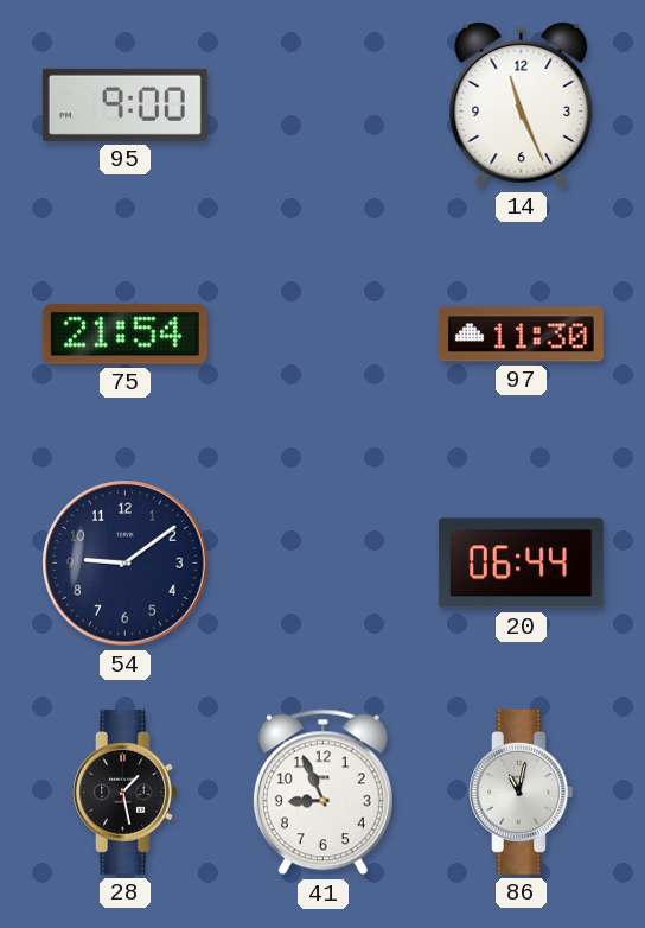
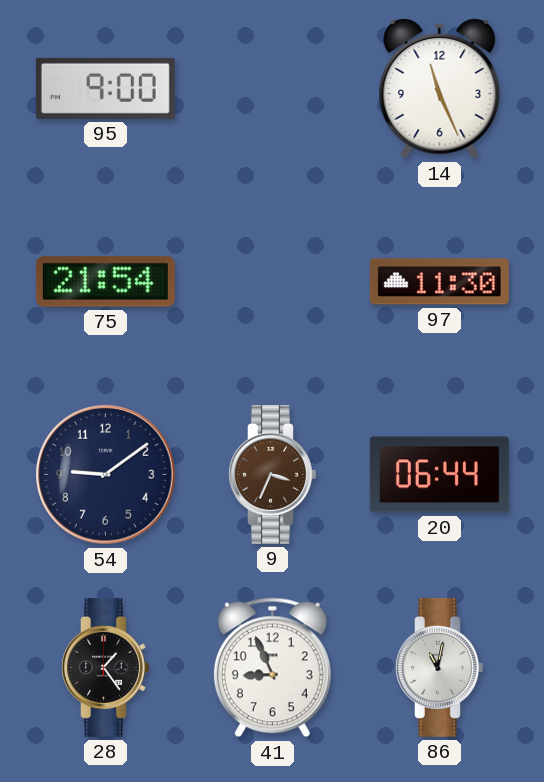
9: none -> 3:34
28: 1:28 -> 1:24
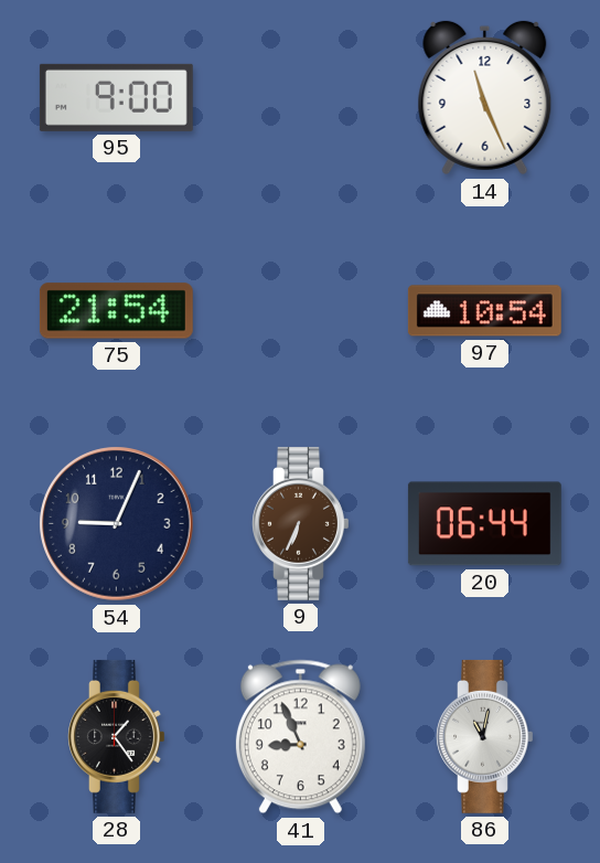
97: 11:30 -> 10:54
54: 9:09 -> 9:04
9: 3:34 -> 6:34
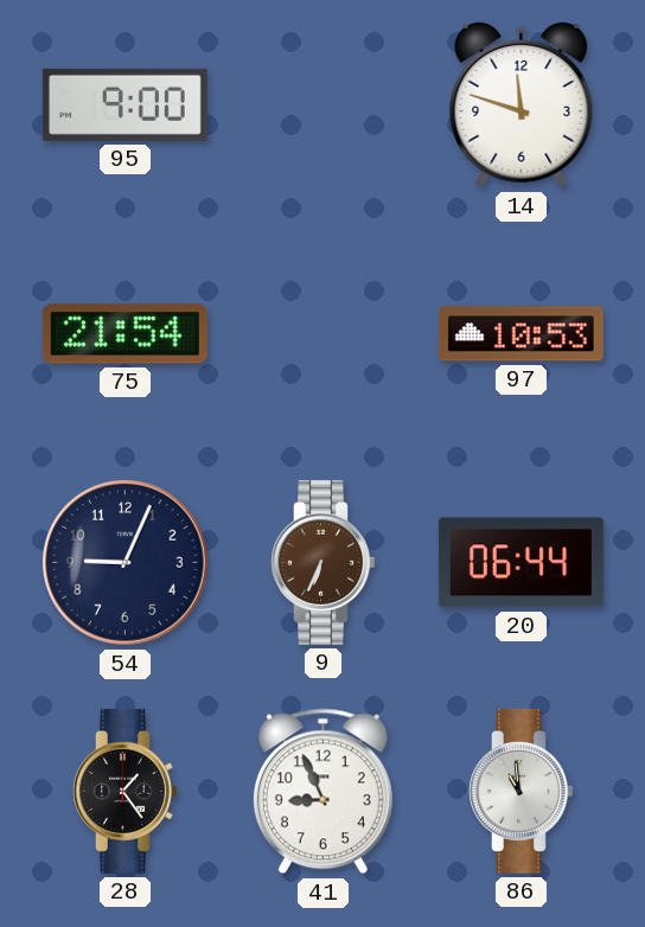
14: 11:26 -> 11:48
97: 10:54 -> 10:53
86: 11:02 -> 10:59
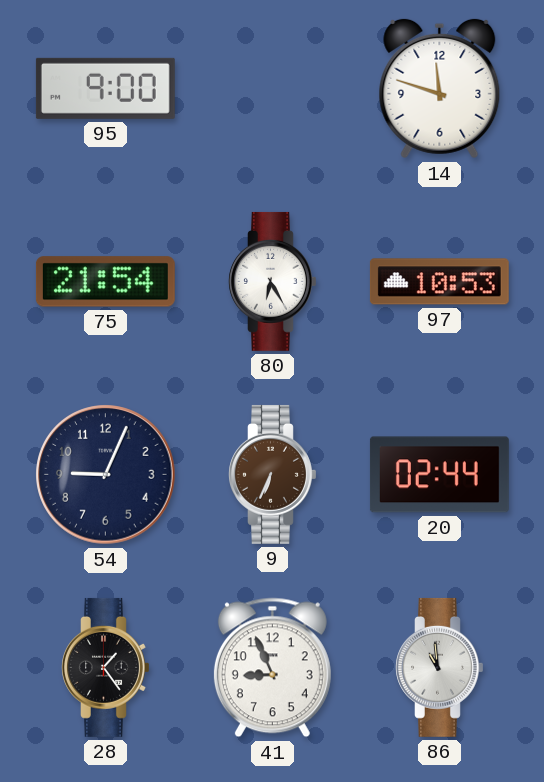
80: none -> 6:25
20: 06:44 -> 02:44
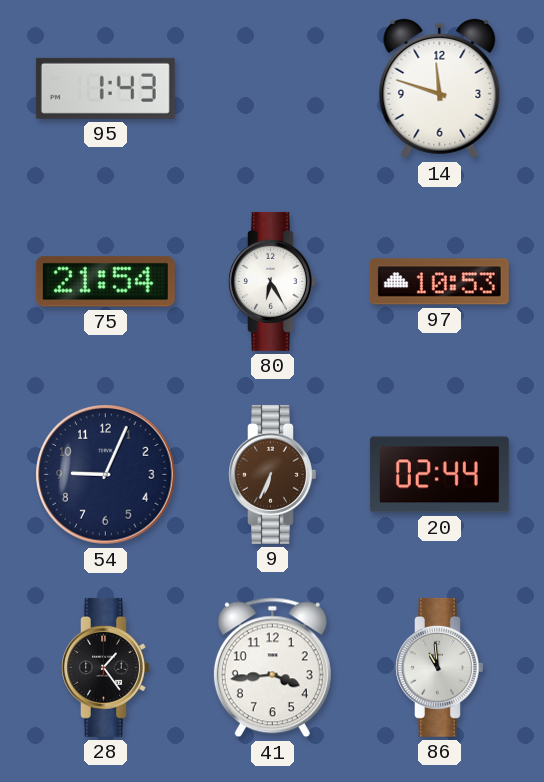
95: 9:00 -> 1:43
41: 8:56 -> 3:44
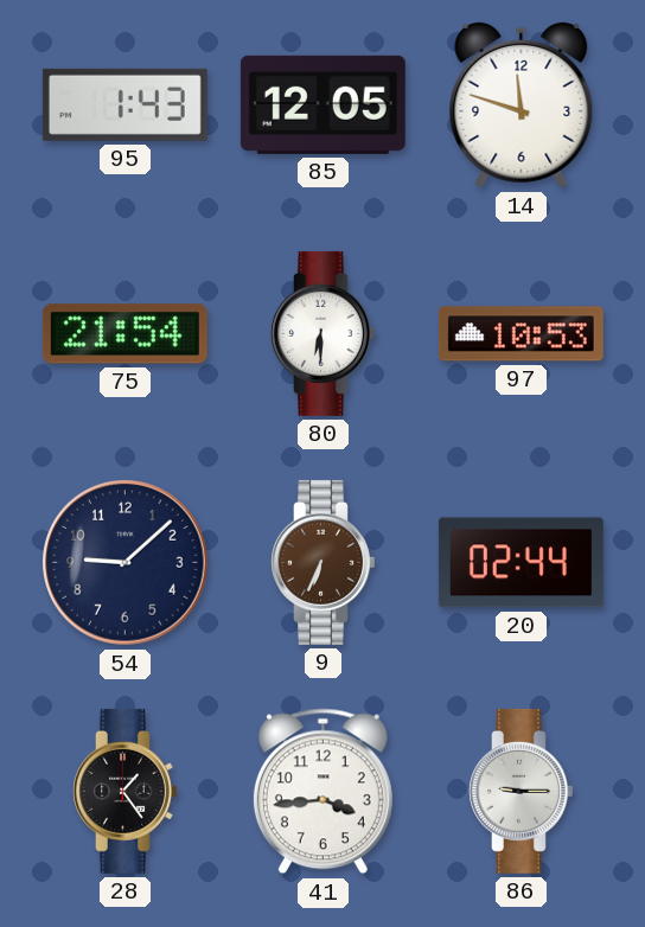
85: none -> 12:05
80: 6:25 -> 6:30
54: 9:04 -> 9:08
86: 10:59 -> 9:15
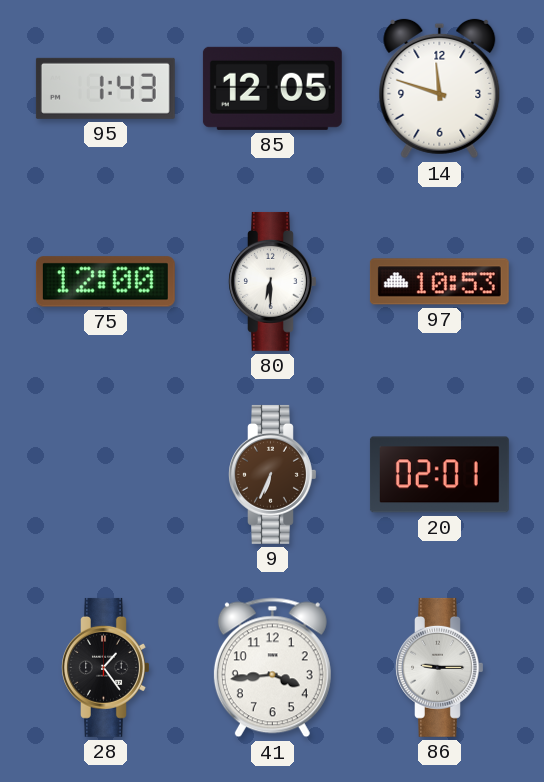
75: 21:54 -> 12:00
54: 9:08 -> none
20: 02:44 -> 02:01
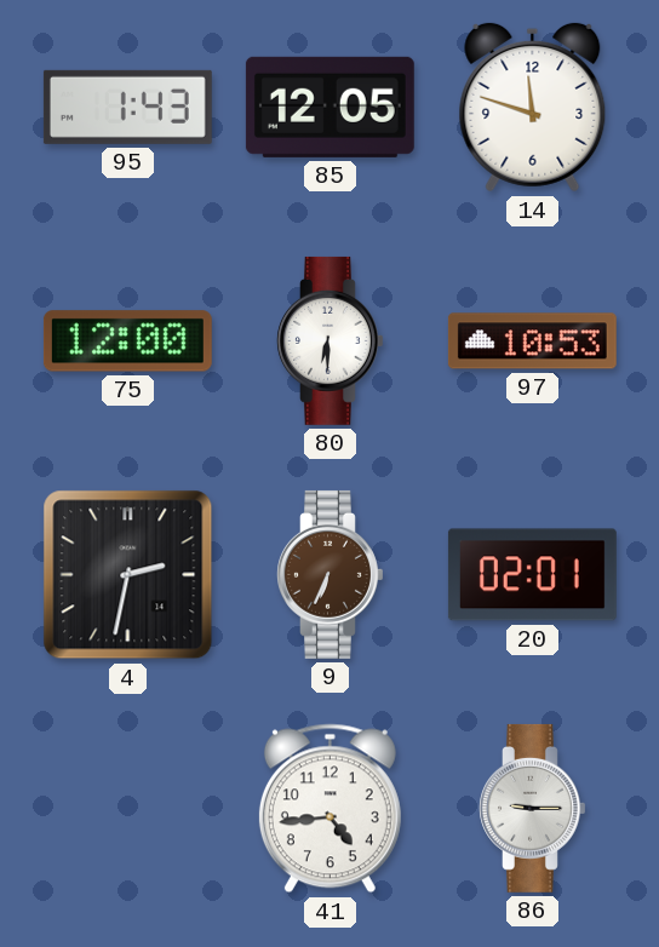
4: none -> 2:32
28: 1:24 -> none
41: 3:44 -> 4:44
